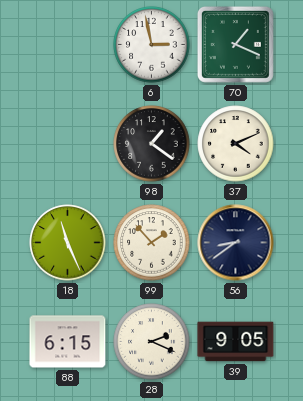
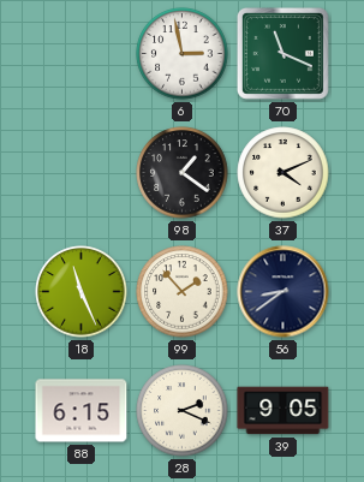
70: 1:19 -> 11:19
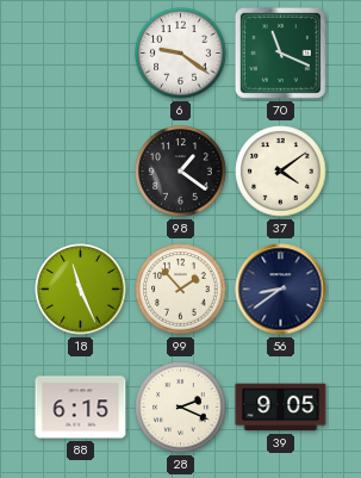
6: 2:58 -> 9:21
37: 4:11 -> 4:09
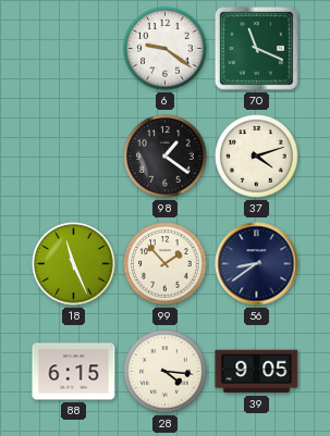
37: 4:09 -> 4:12
28: 2:19 -> 4:16
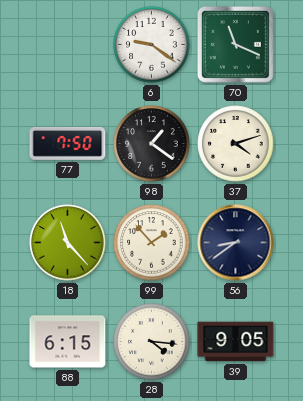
77: none -> 7:50
18: 11:26 -> 11:23
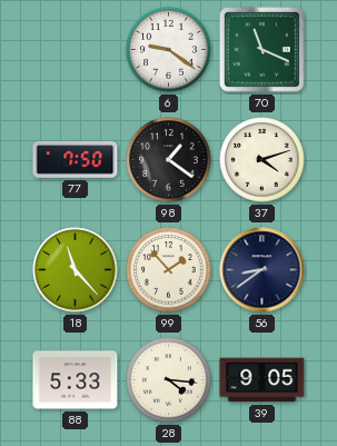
88: 6:15 -> 5:33
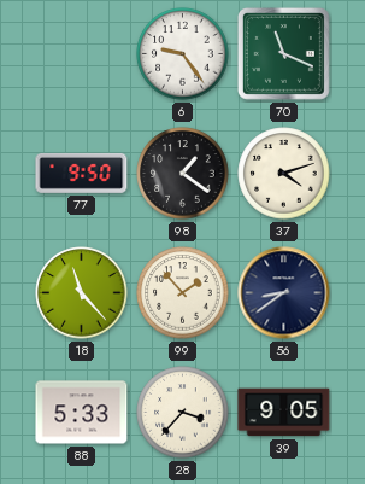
6: 9:21 -> 9:24
77: 7:50 -> 9:50
28: 4:16 -> 3:37
